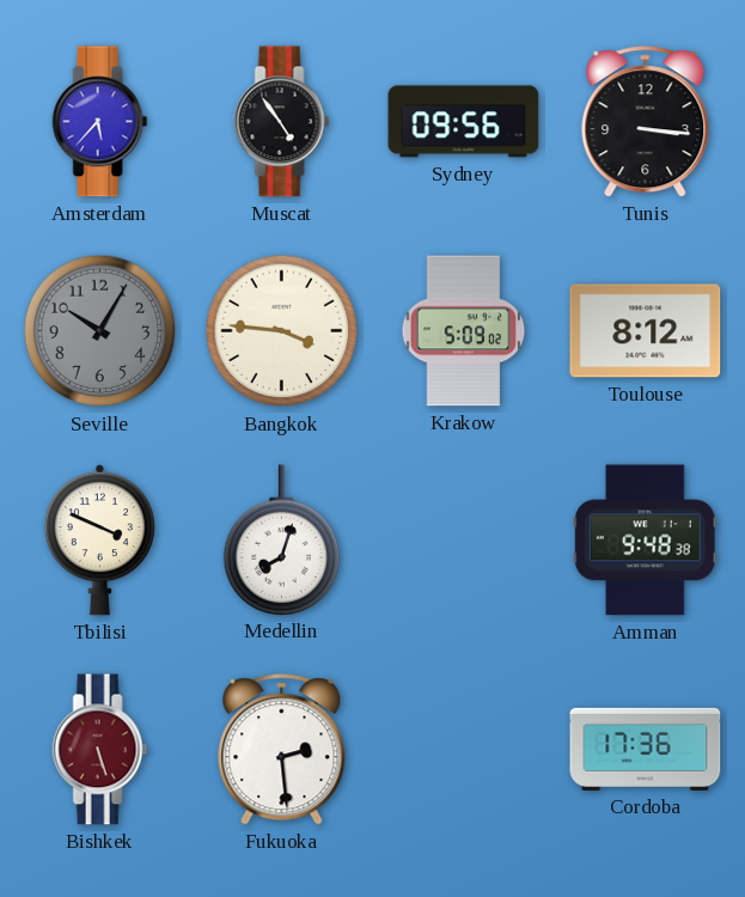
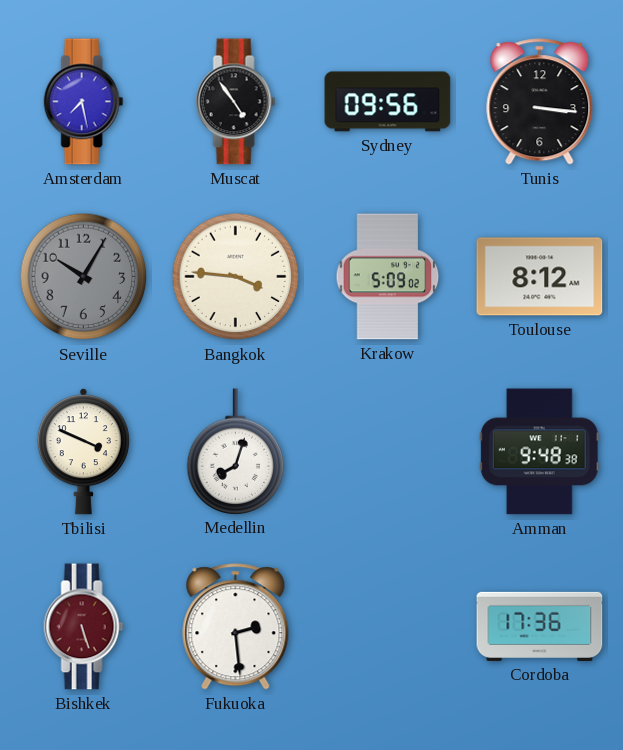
Amsterdam: 5:37 -> 7:28
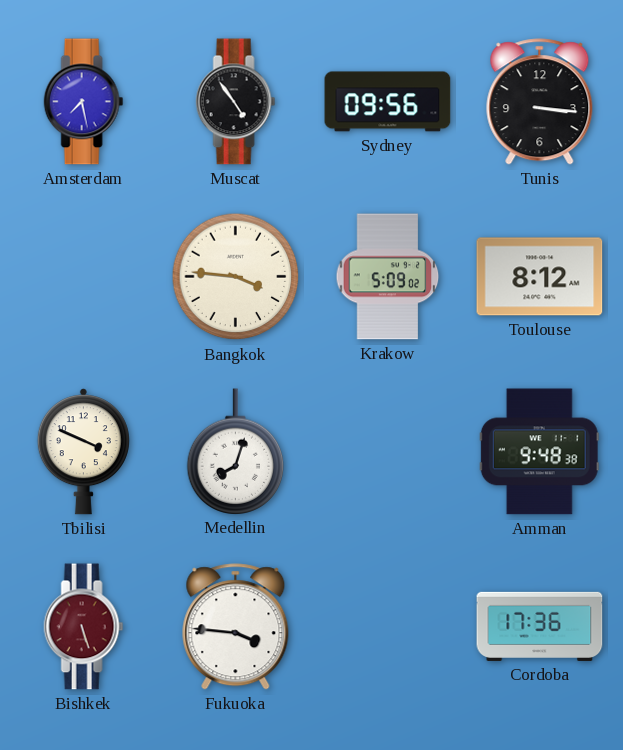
Seville: 10:05 -> none
Fukuoka: 2:29 -> 3:46
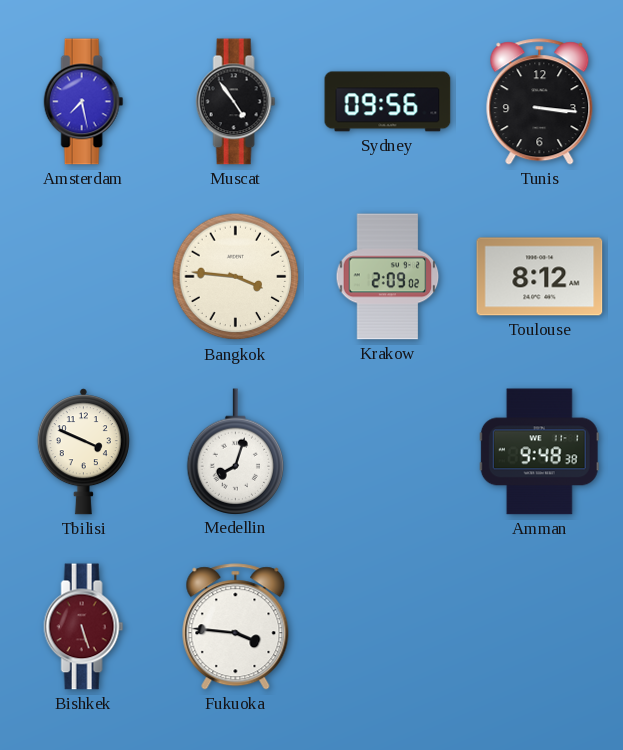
Krakow: 5:09 -> 2:09
Cordoba: 17:36 -> none
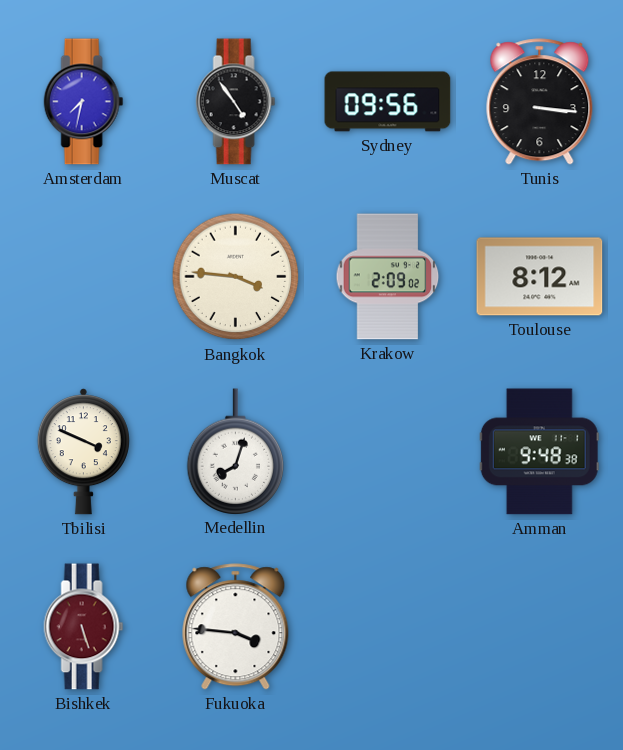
Amsterdam: 7:28 -> 7:32
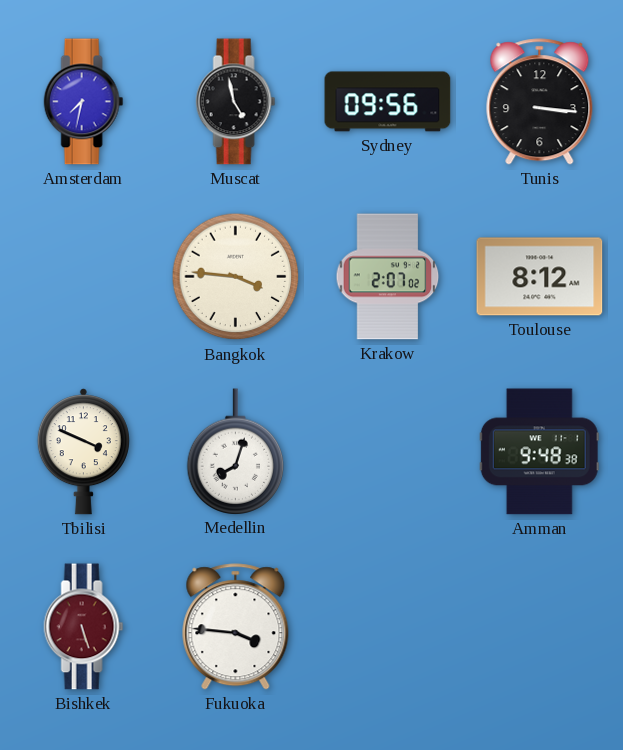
Muscat: 4:54 -> 4:58
Krakow: 2:09 -> 2:07
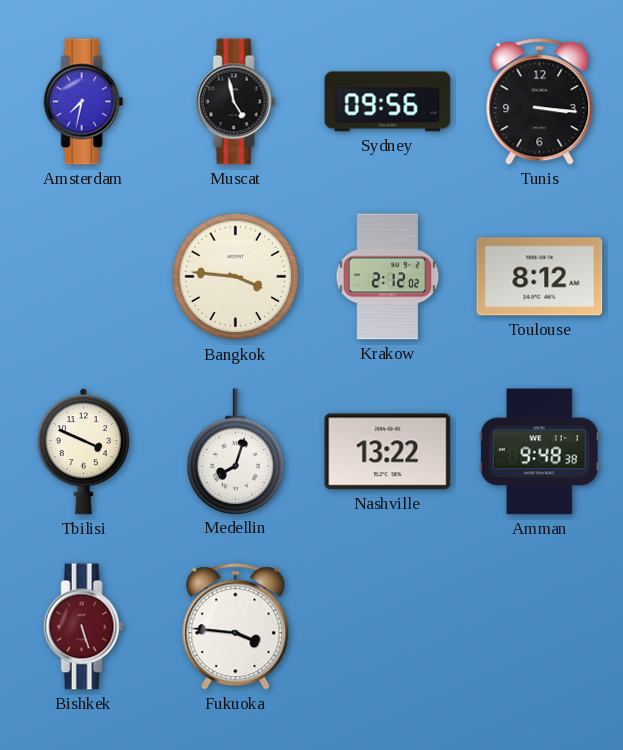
Krakow: 2:07 -> 2:12
Nashville: none -> 13:22
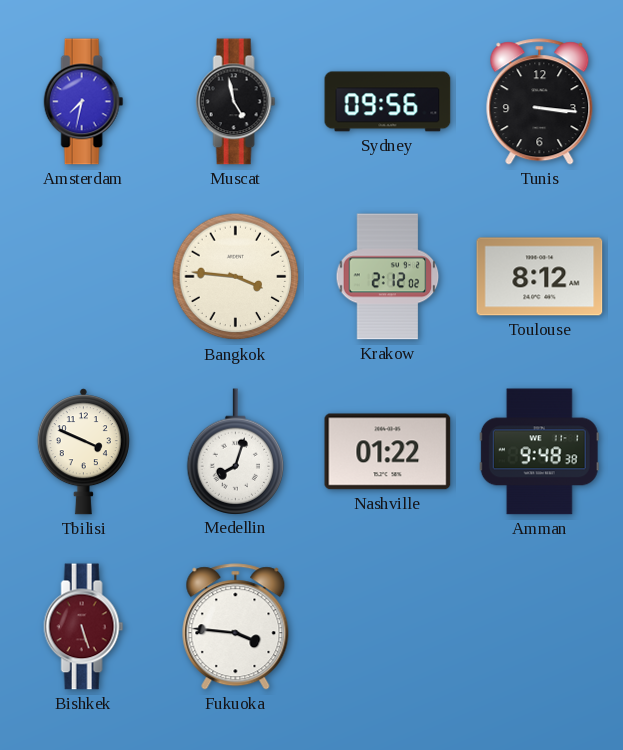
Nashville: 13:22 -> 01:22
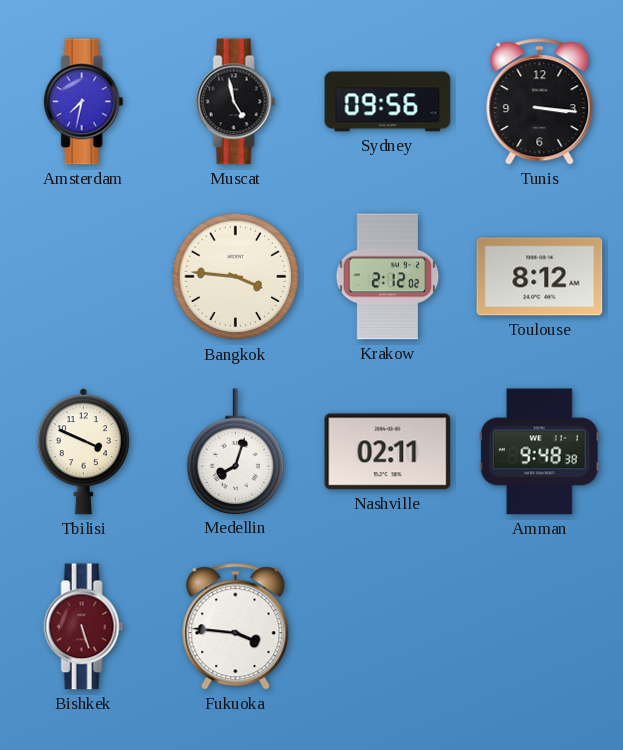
Nashville: 01:22 -> 02:11
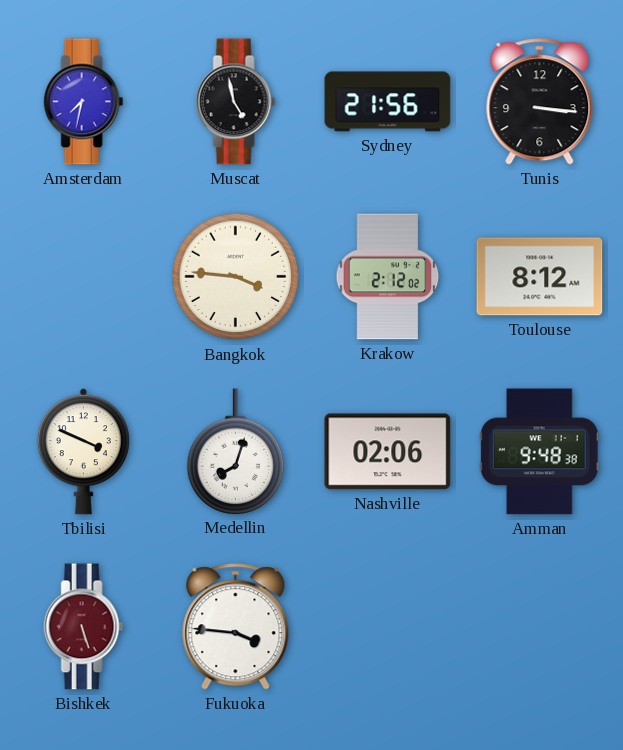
Sydney: 09:56 -> 21:56
Nashville: 02:11 -> 02:06
